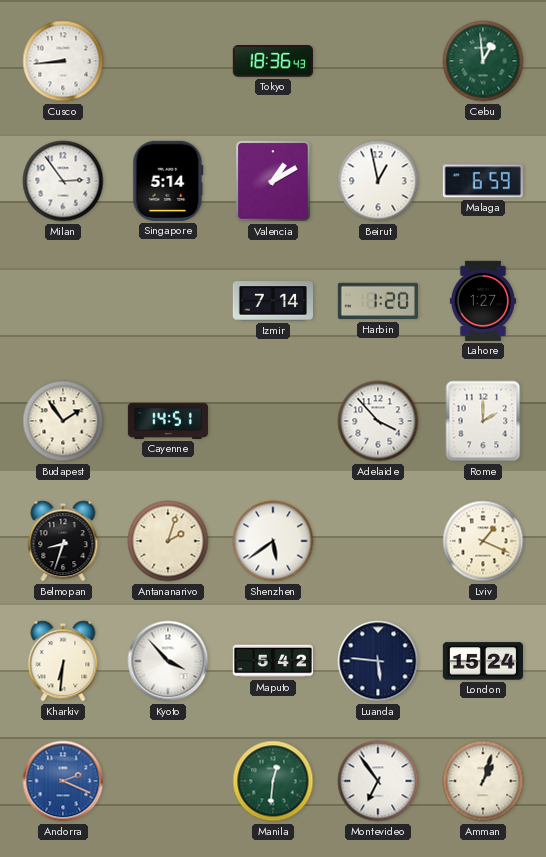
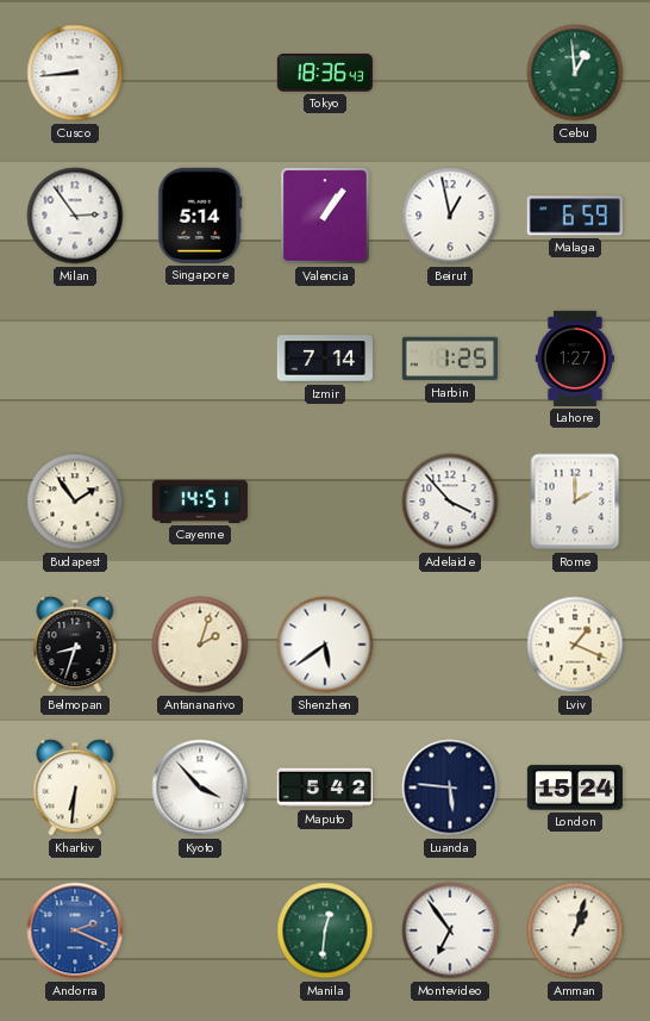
Valencia: 1:10 -> 1:06
Harbin: 1:20 -> 1:25
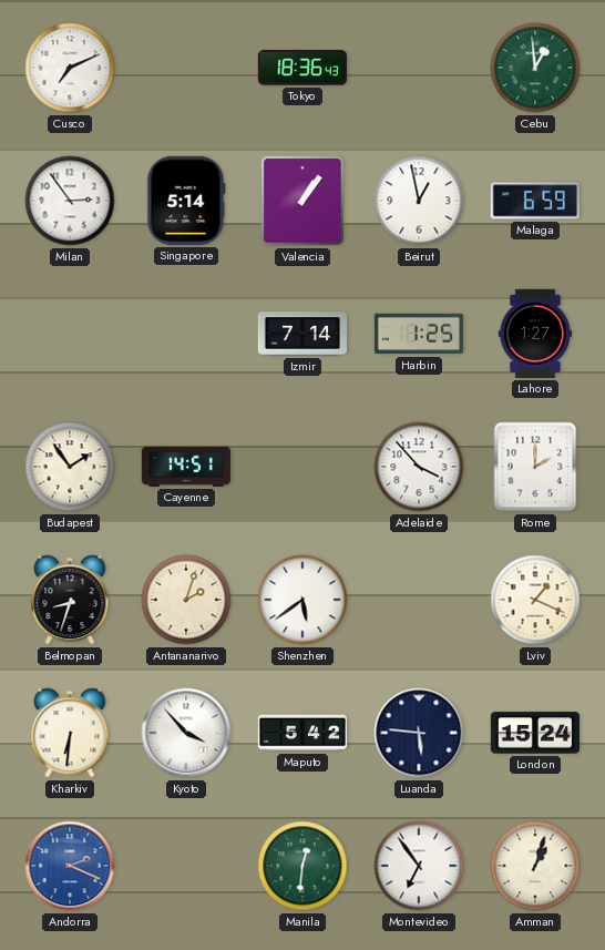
Cusco: 8:44 -> 7:11
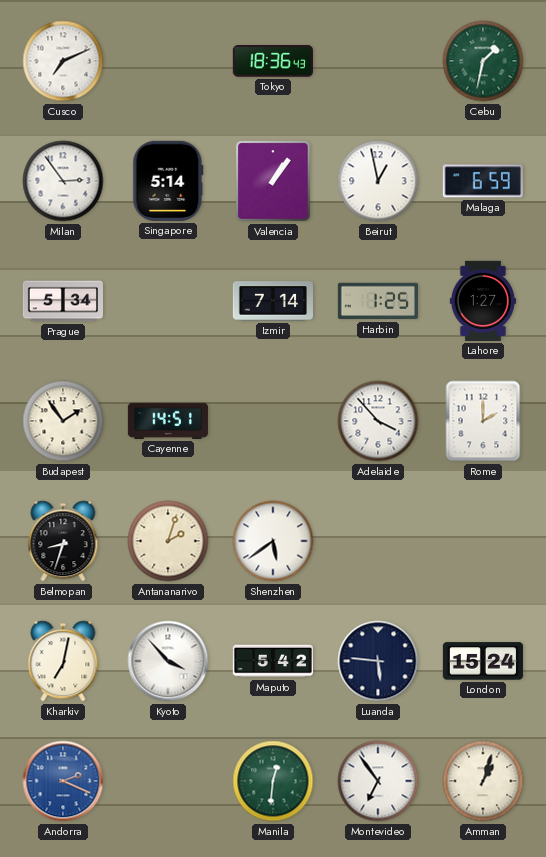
Cebu: 12:59 -> 1:32
Prague: none -> 5:34
Lviv: 1:19 -> none
Kharkiv: 6:31 -> 7:02
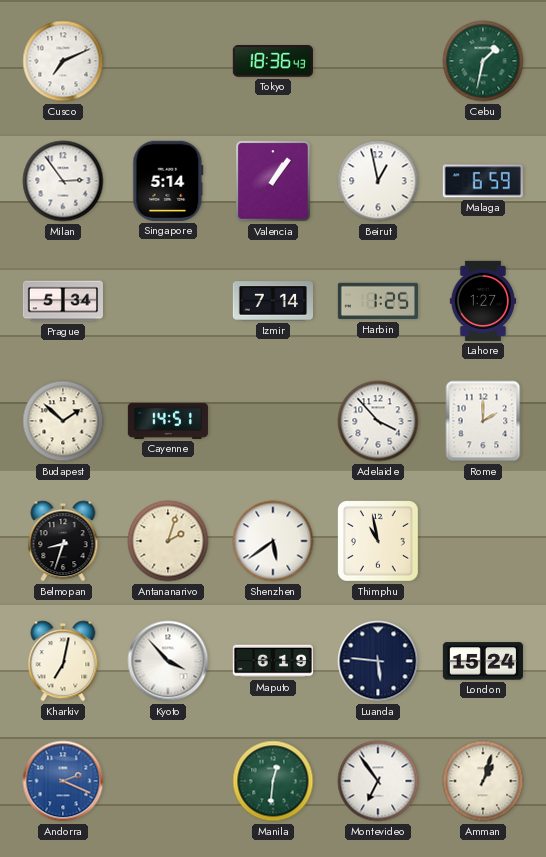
Budapest: 1:54 -> 1:52
Thimphu: none -> 10:58
Maputo: 5:42 -> 6:19
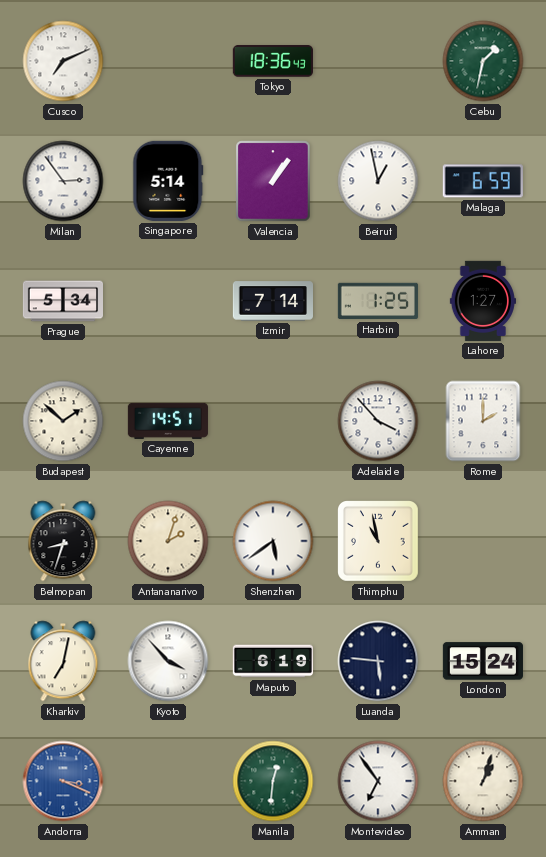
Andorra: 2:19 -> 3:19
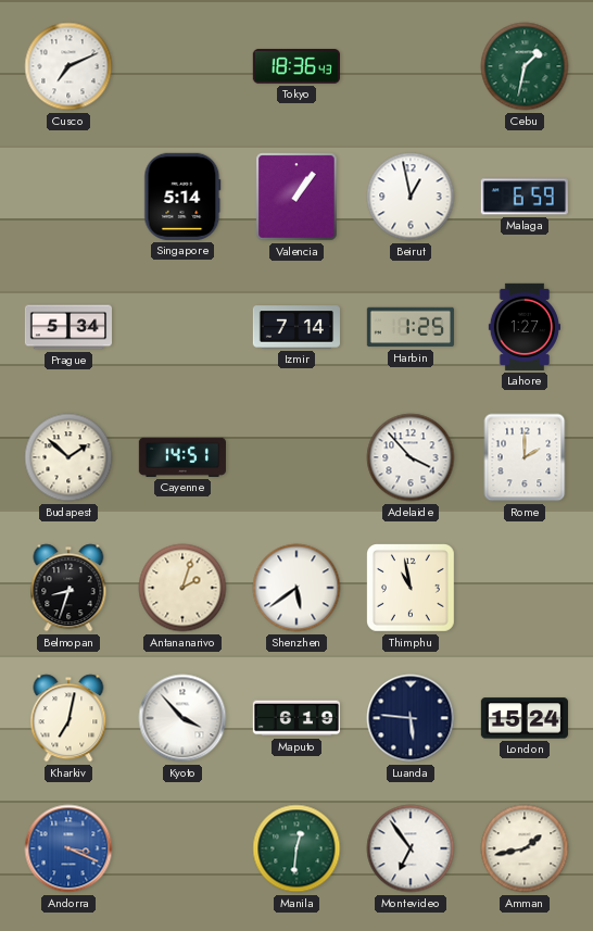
Milan: 2:54 -> none
Amman: 1:03 -> 1:43
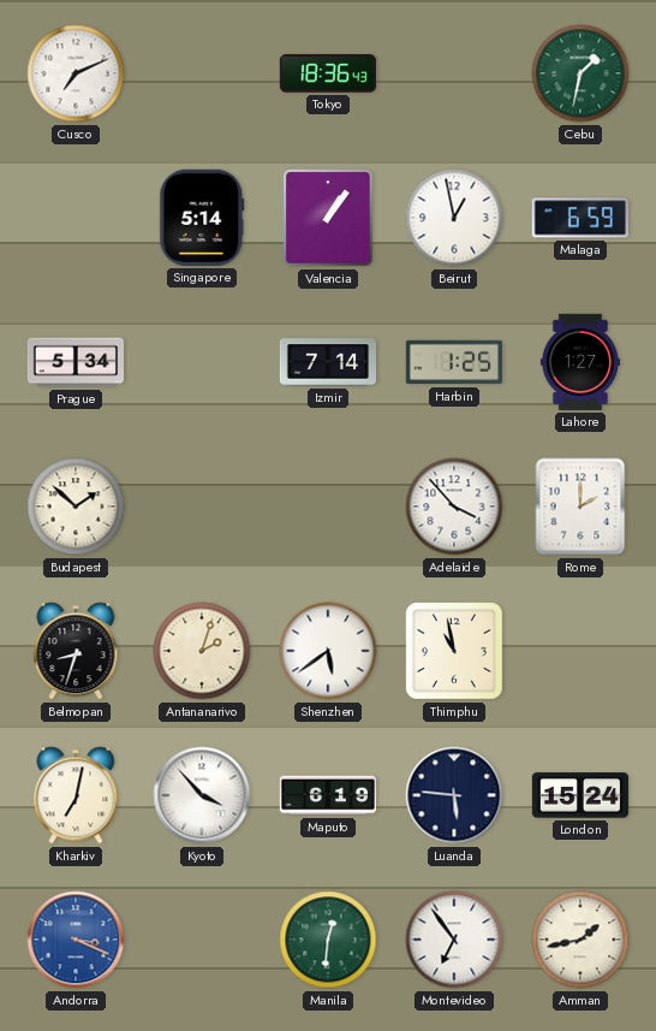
Cayenne: 14:51 -> none
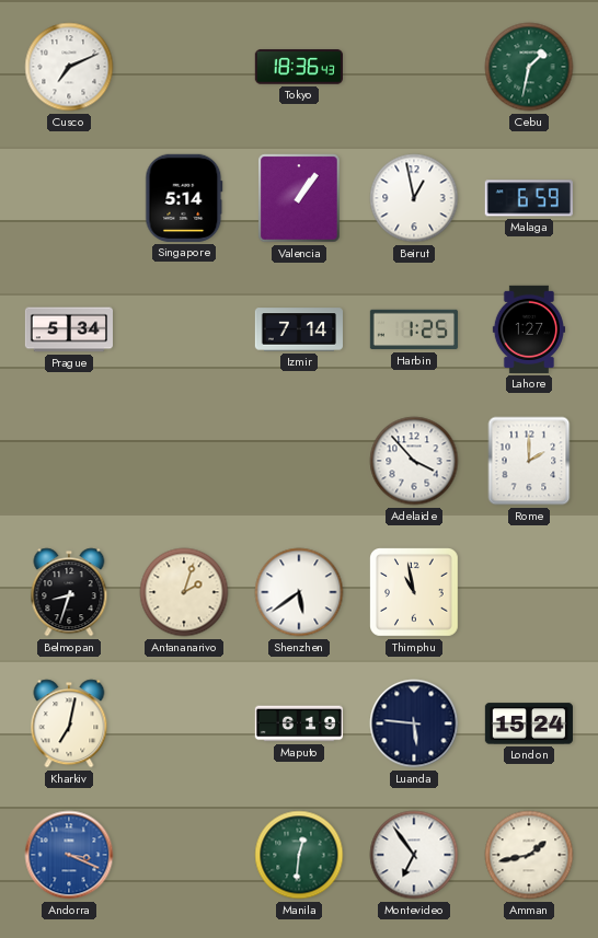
Budapest: 1:52 -> none
Kyoto: 3:53 -> none
